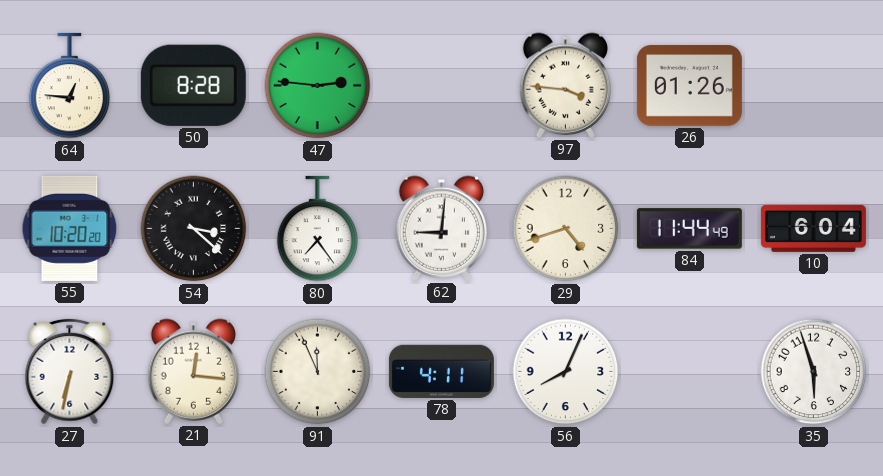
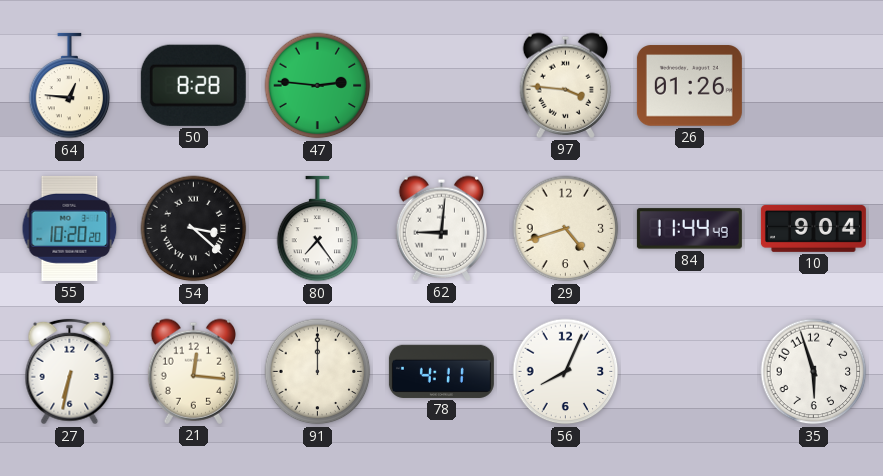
10: 6:04 -> 9:04
91: 11:56 -> 12:00
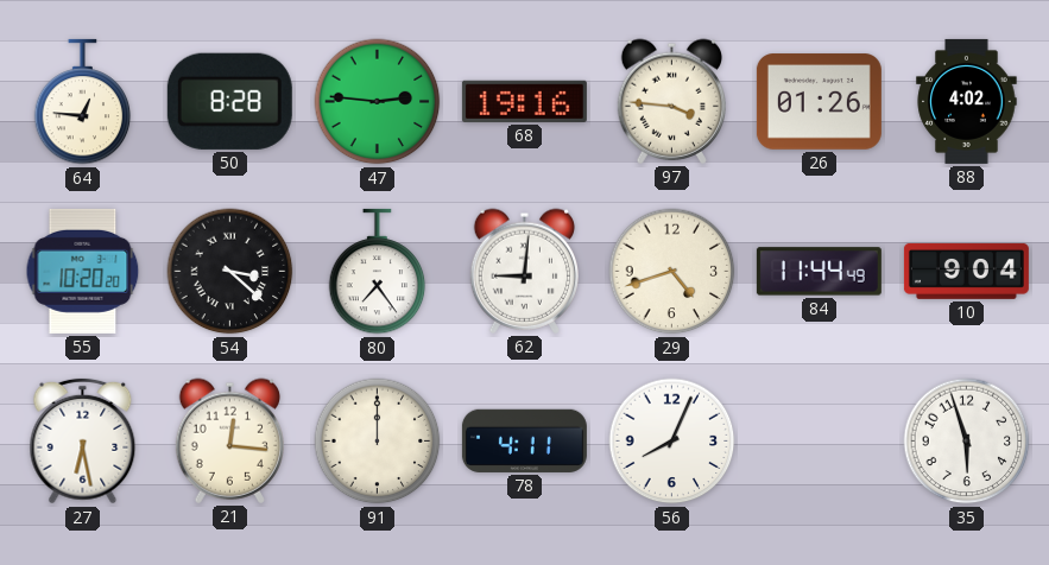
68: none -> 19:16
88: none -> 4:02
27: 6:32 -> 6:28
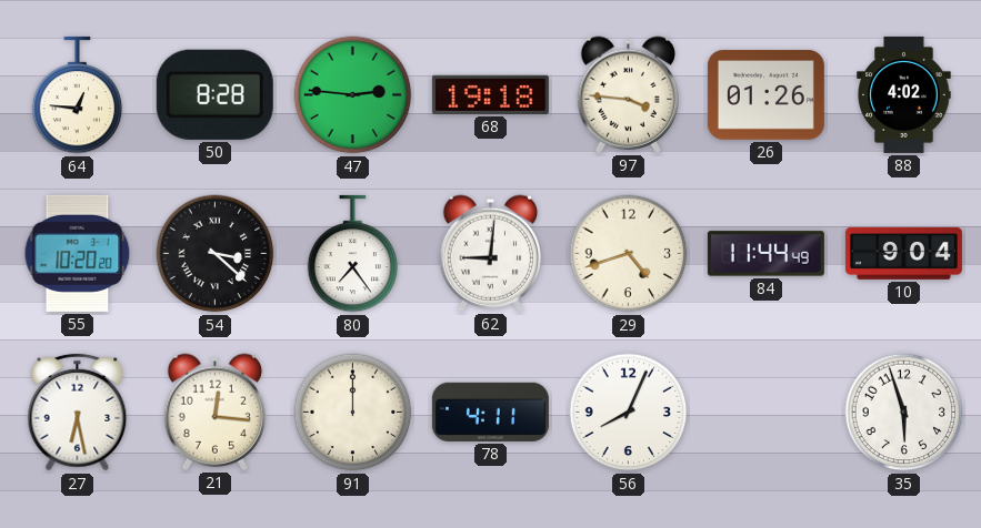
68: 19:16 -> 19:18
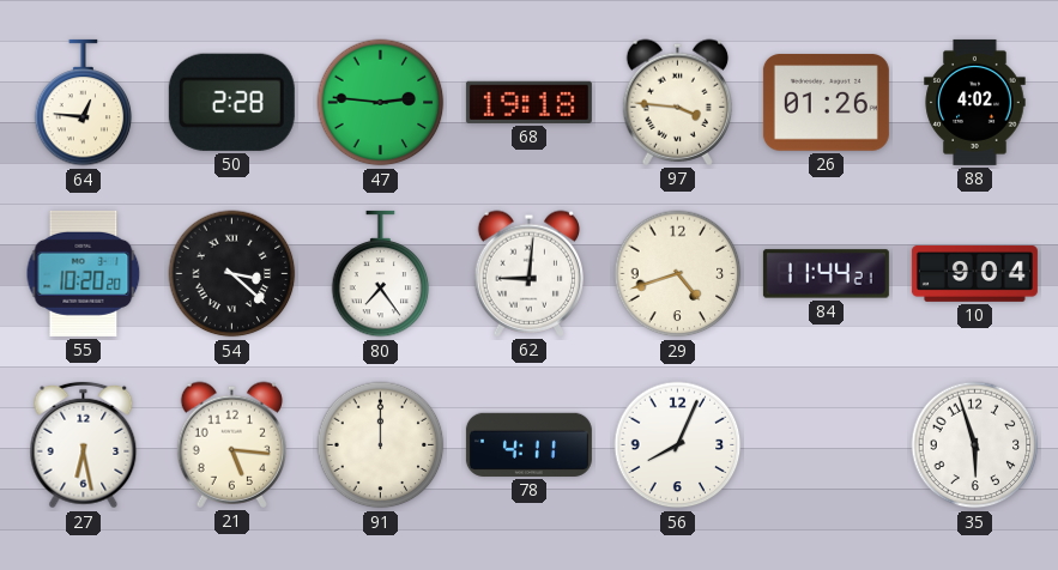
50: 8:28 -> 2:28
84: 11:44:49 -> 11:44:21
21: 12:16 -> 5:16
